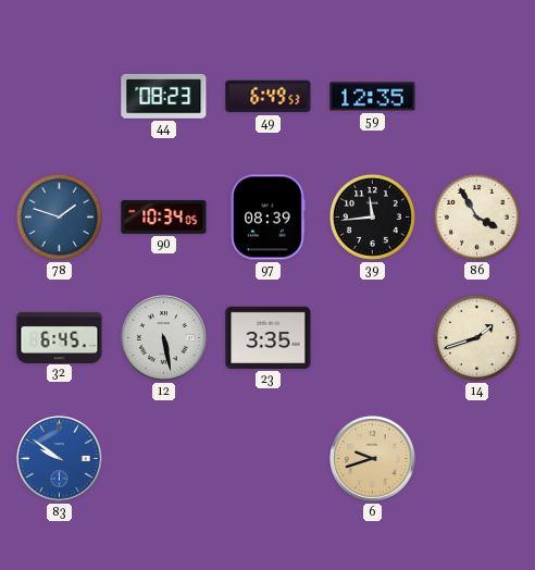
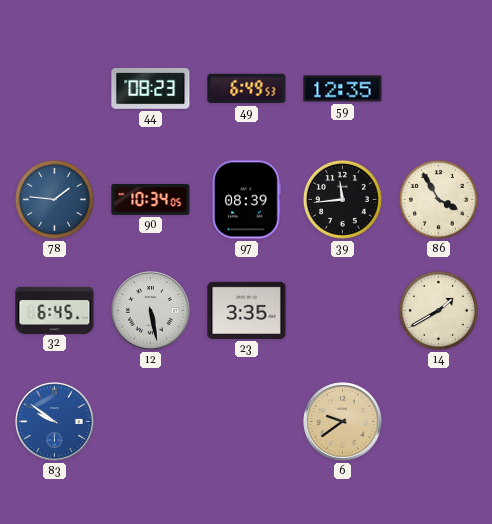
78: 1:48 -> 1:46
14: 1:42 -> 1:40
6: 9:42 -> 9:39
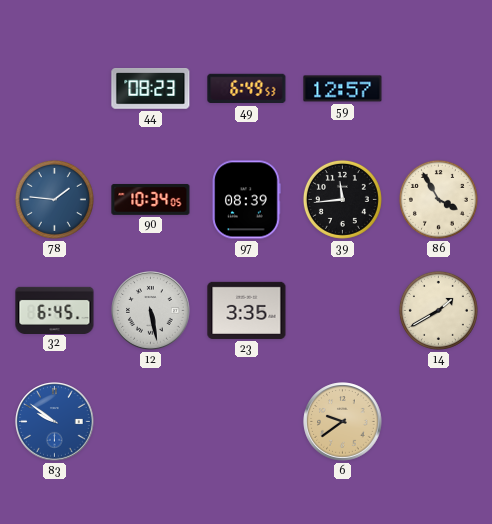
59: 12:35 -> 12:57
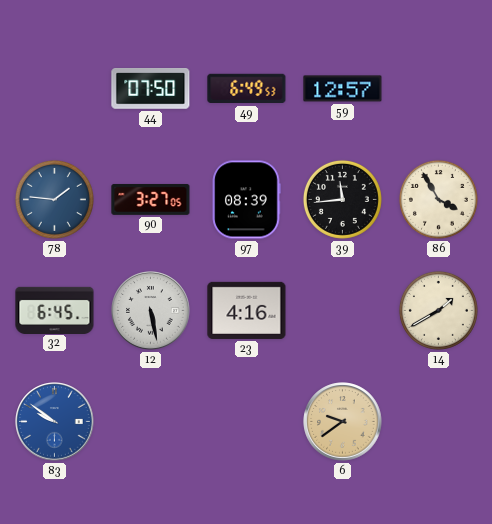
44: 08:23 -> 07:50
90: 10:34 -> 3:27
23: 3:35 -> 4:16
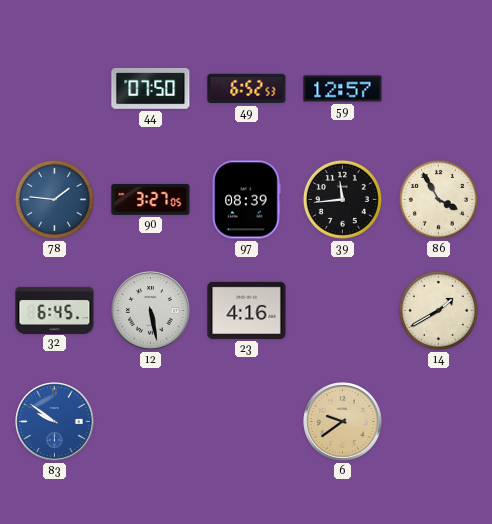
49: 6:49 -> 6:52
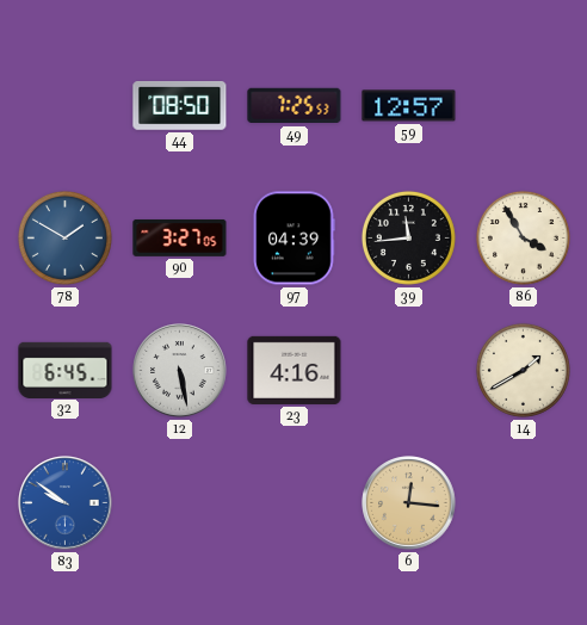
44: 07:50 -> 08:50
49: 6:52 -> 7:25
78: 1:46 -> 1:50
97: 08:39 -> 04:39
6: 9:39 -> 12:16
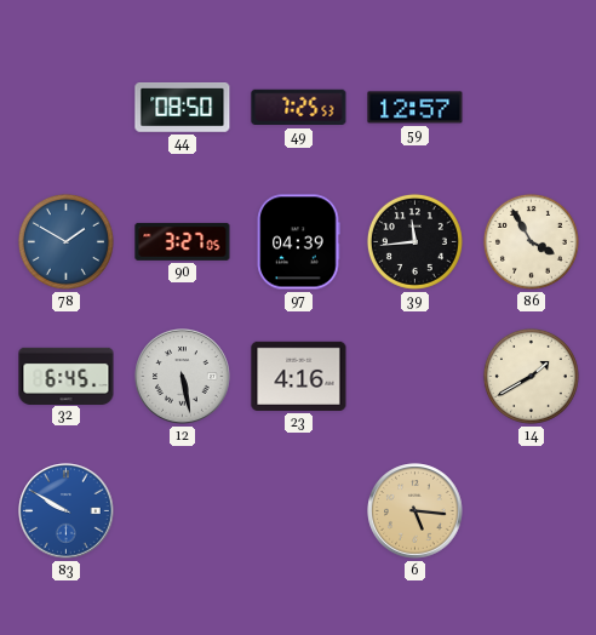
83: 9:51 -> 9:50
6: 12:16 -> 5:16
